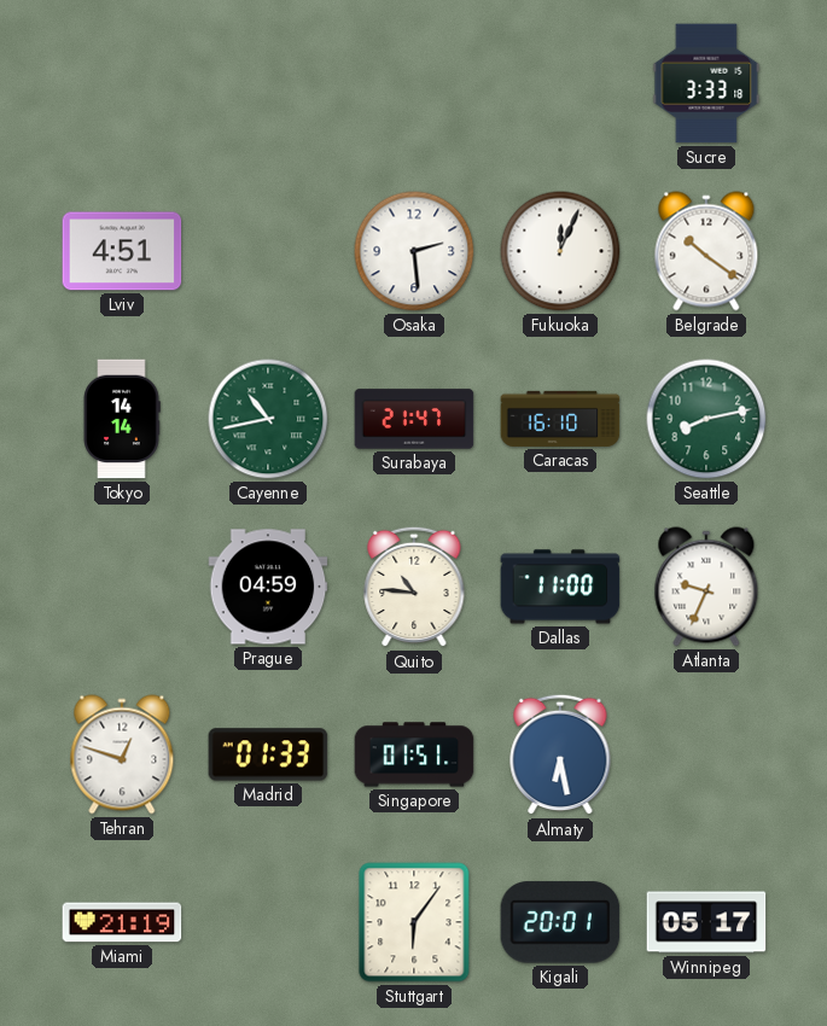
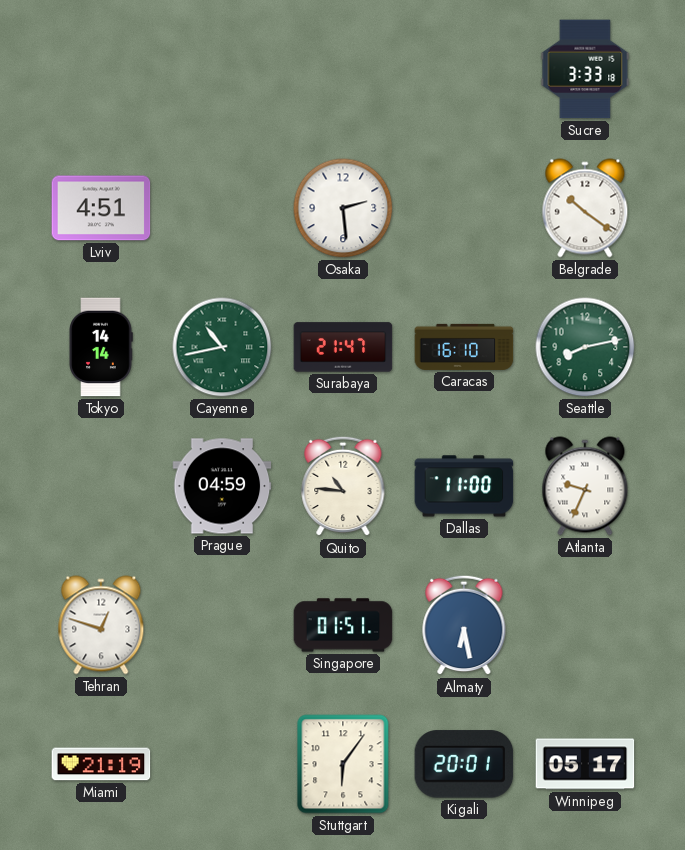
Fukuoka: 12:04 -> none
Madrid: 01:33 -> none
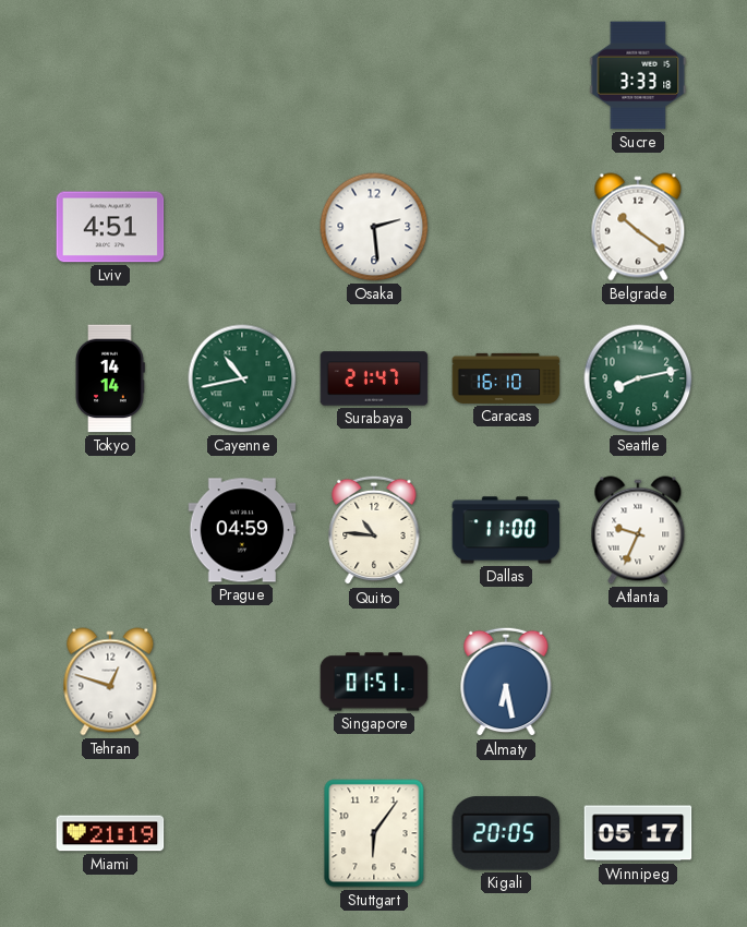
Kigali: 20:01 -> 20:05
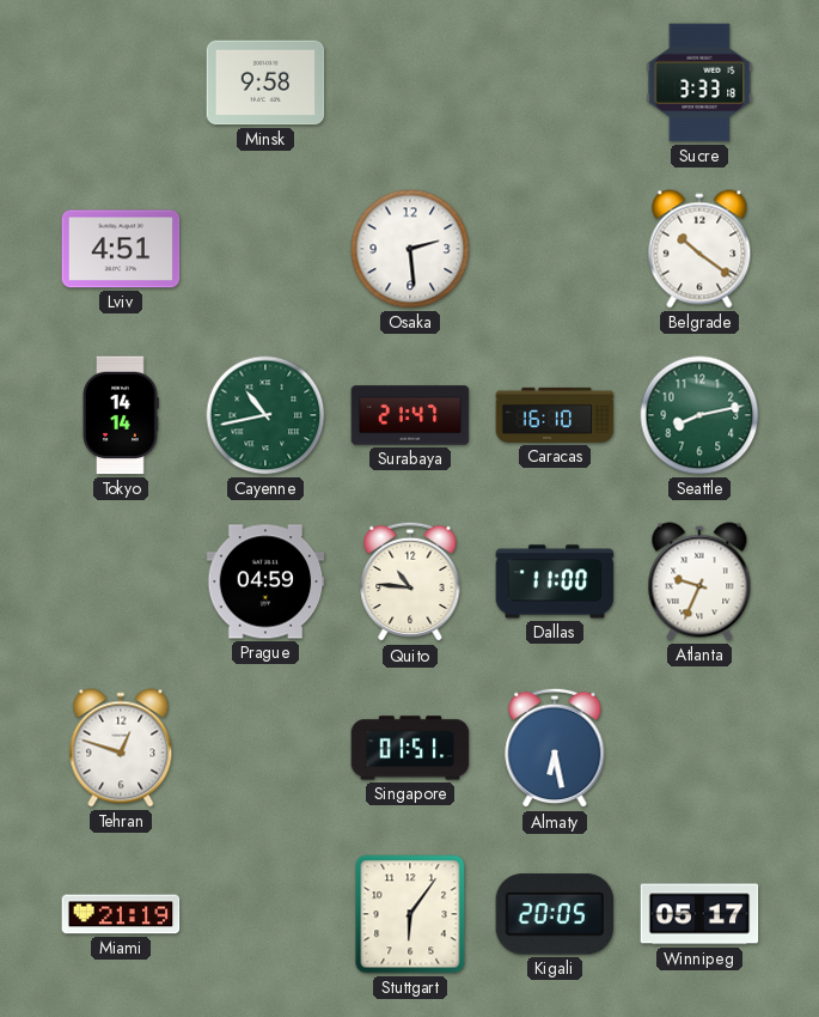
Minsk: none -> 9:58
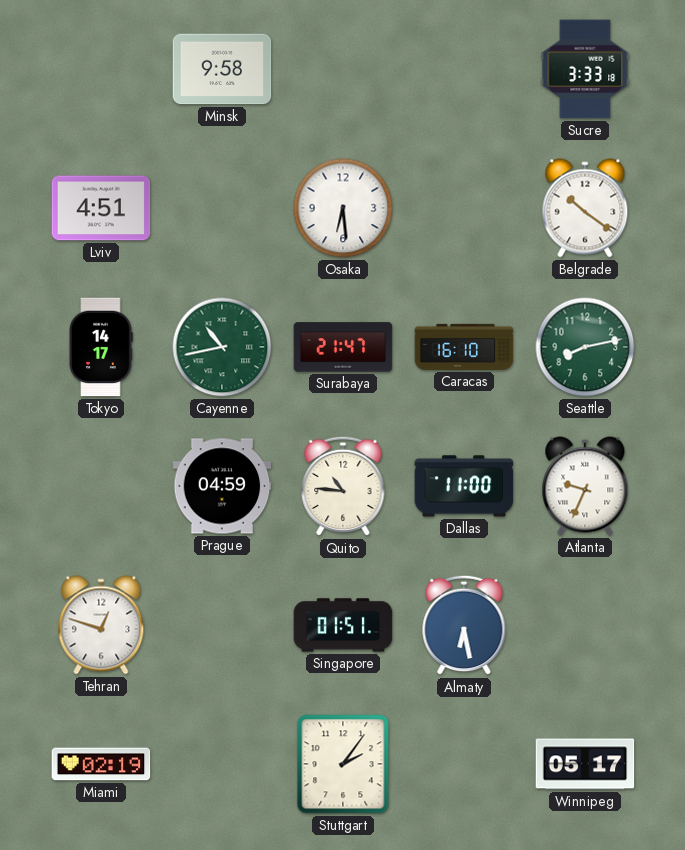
Osaka: 2:29 -> 6:29
Tokyo: 14:14 -> 14:17
Miami: 21:19 -> 02:19
Stuttgart: 6:06 -> 2:06
Kigali: 20:05 -> none
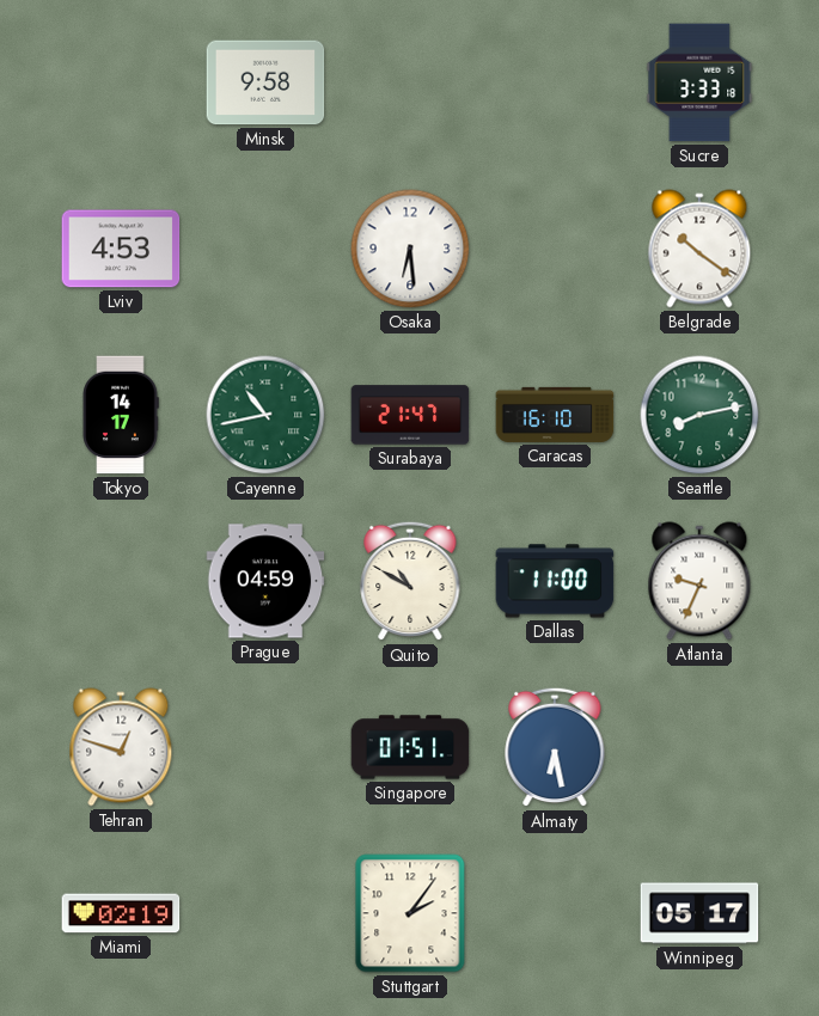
Lviv: 4:51 -> 4:53
Quito: 10:46 -> 10:50
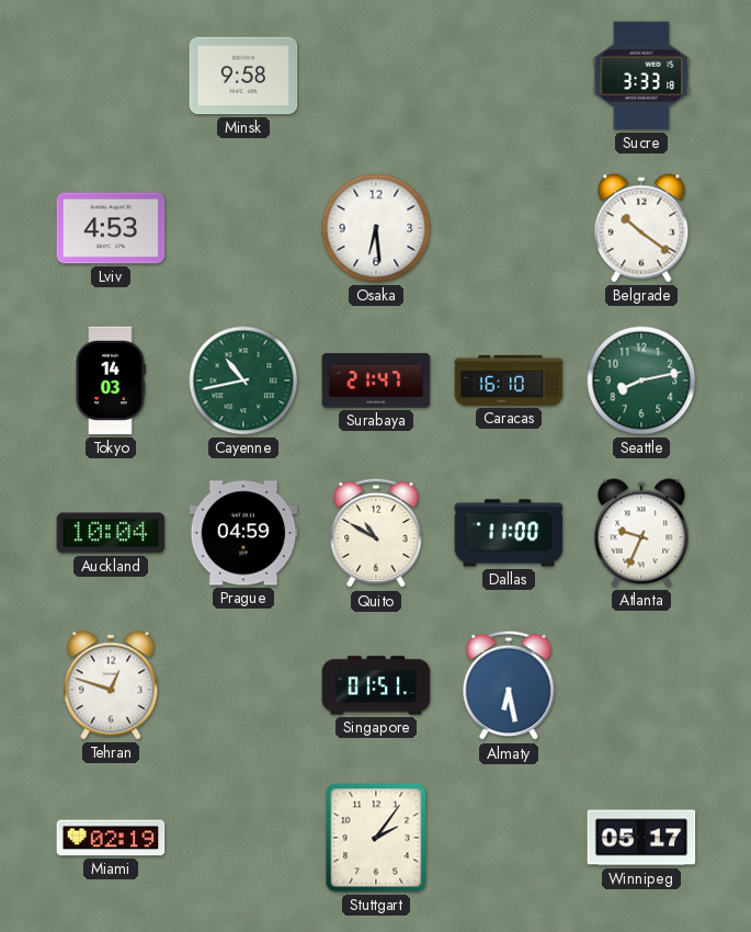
Tokyo: 14:17 -> 14:03
Auckland: none -> 10:04
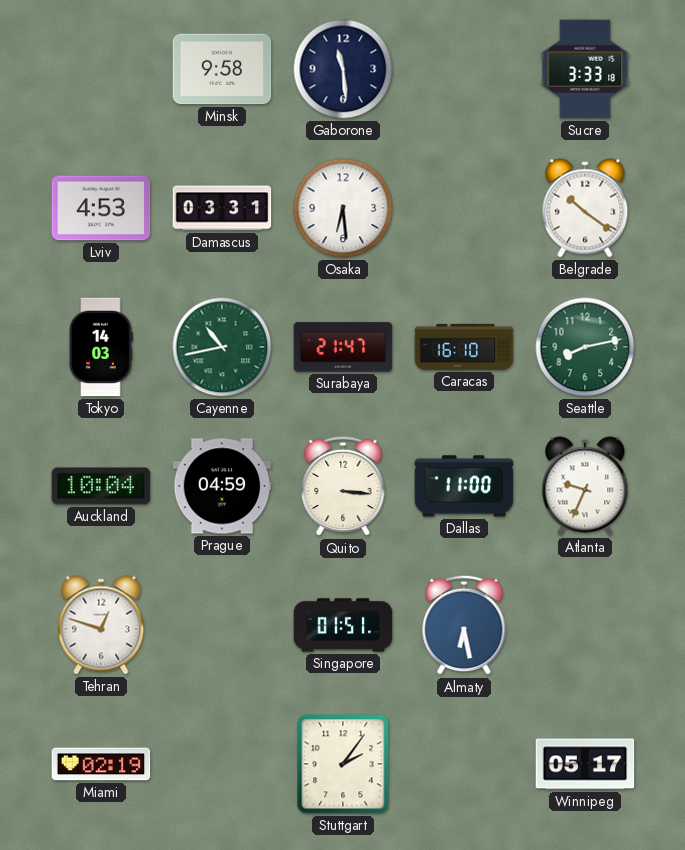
Gaborone: none -> 11:29
Damascus: none -> 03:31
Quito: 10:50 -> 3:16
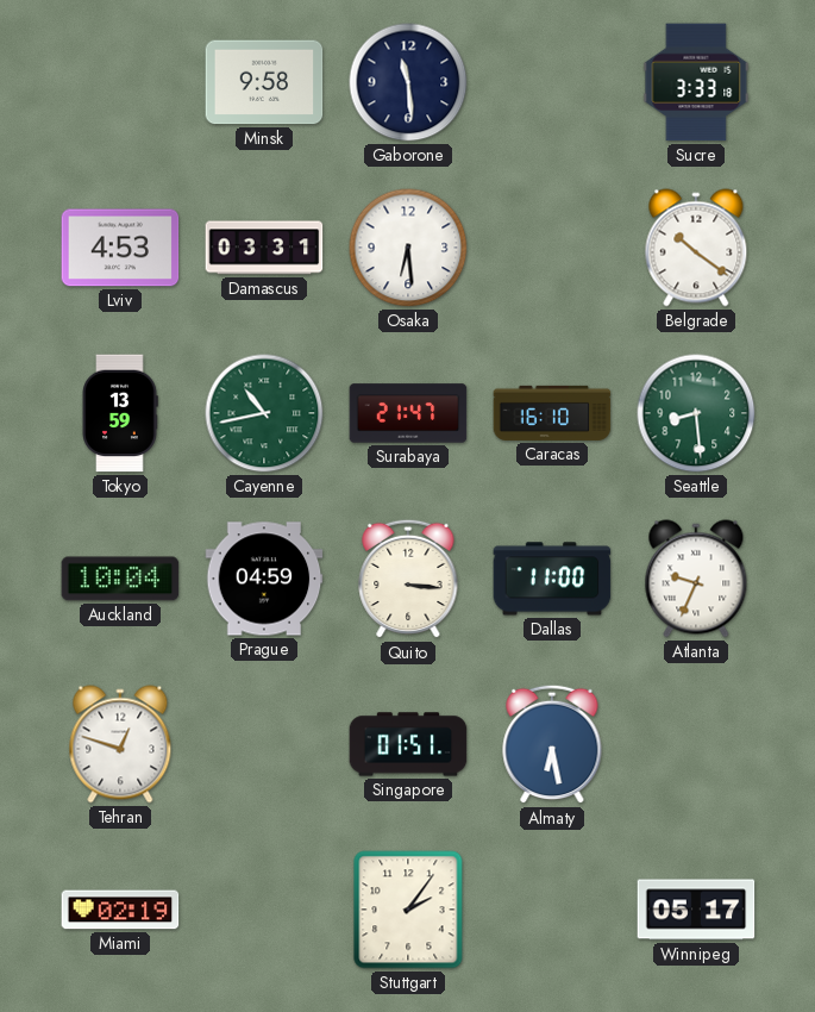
Tokyo: 14:03 -> 13:59
Seattle: 8:13 -> 8:29
